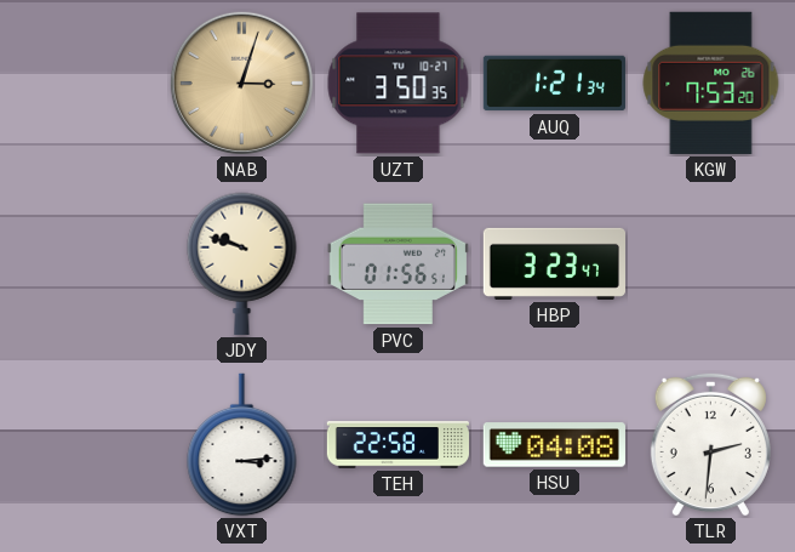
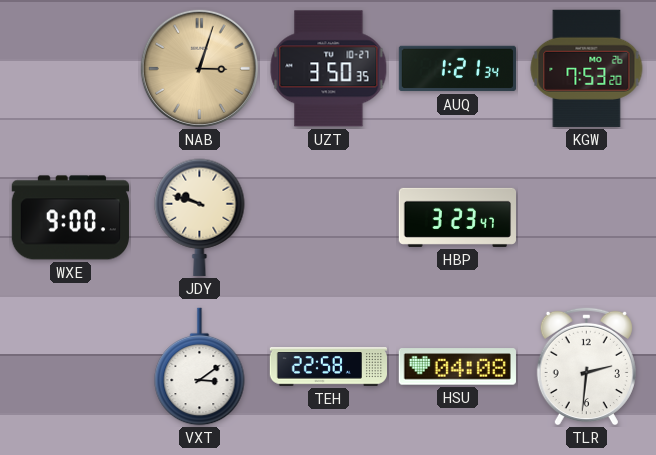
WXE: none -> 9:00
PVC: 01:56 -> none
VXT: 3:14 -> 3:09
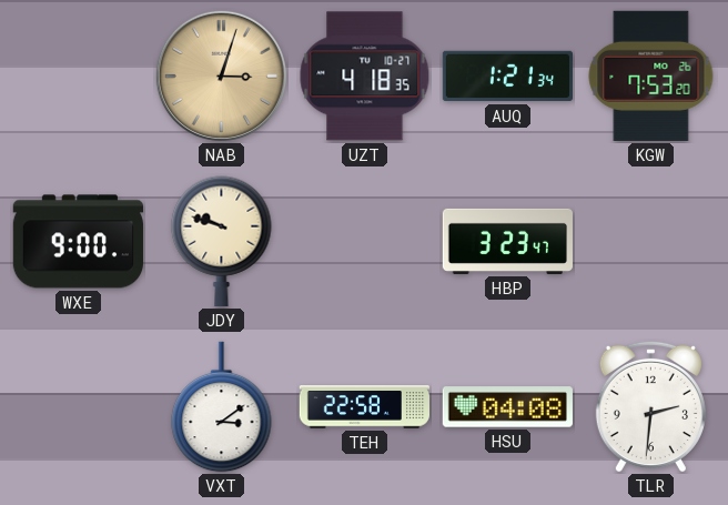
UZT: 3:50 -> 4:18
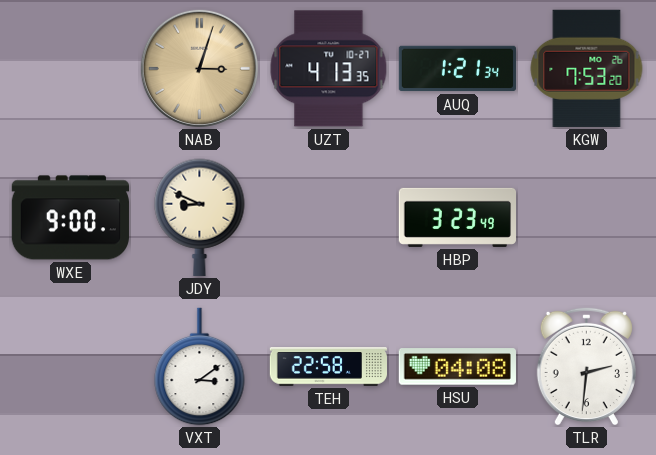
UZT: 4:18 -> 4:13
JDY: 9:48 -> 8:49
HBP: 3:23:47 -> 3:23:49
